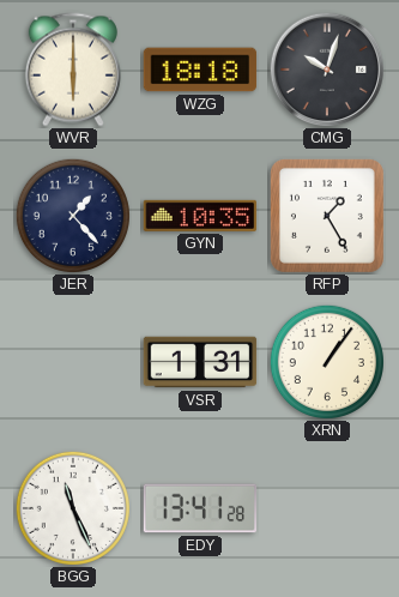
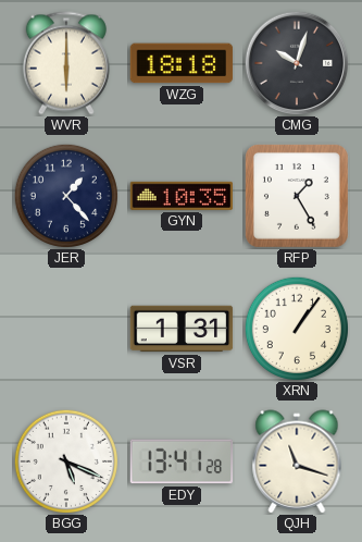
BGG: 11:26 -> 5:19
QJH: none -> 11:18
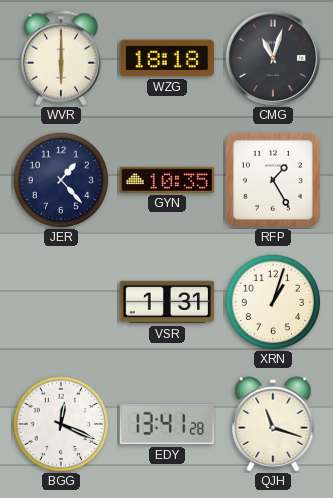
CMG: 10:03 -> 11:03
XRN: 1:06 -> 1:03
BGG: 5:19 -> 12:19
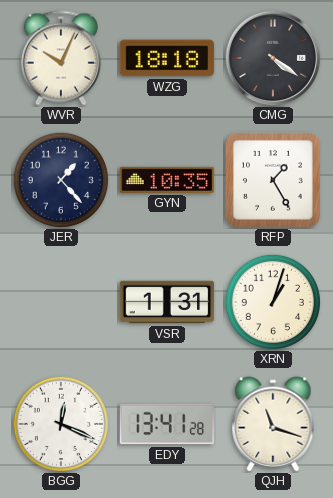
WVR: 6:00 -> 10:04
CMG: 11:03 -> 4:21
